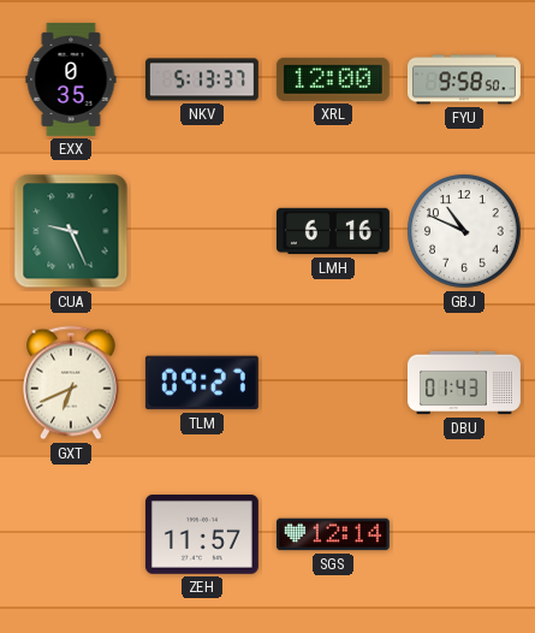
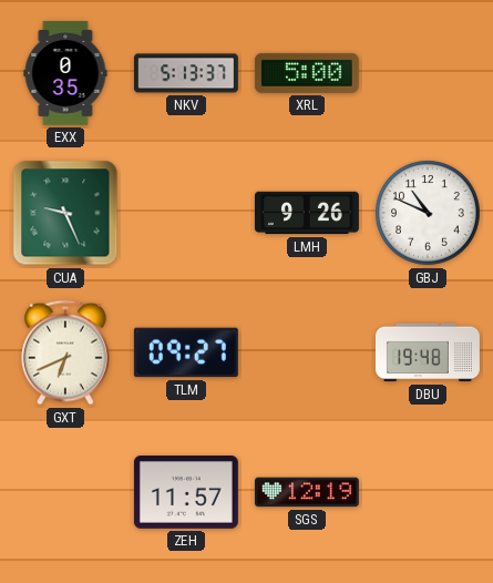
XRL: 12:00 -> 5:00
FYU: 9:58 -> none
LMH: 6:16 -> 9:26
DBU: 01:43 -> 19:48
SGS: 12:14 -> 12:19
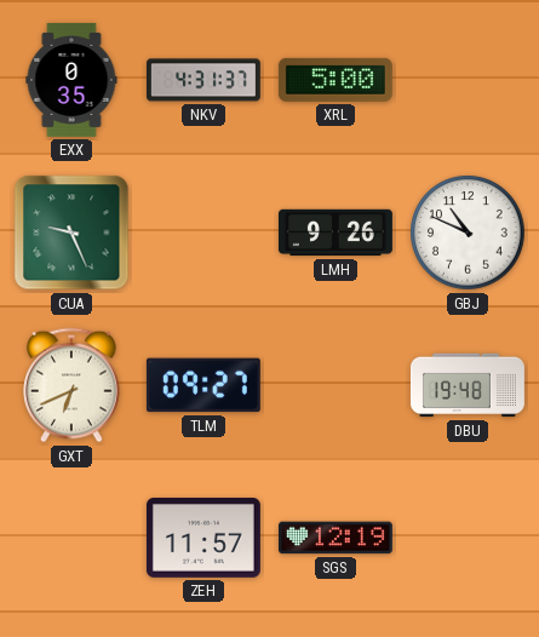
NKV: 5:13 -> 4:31
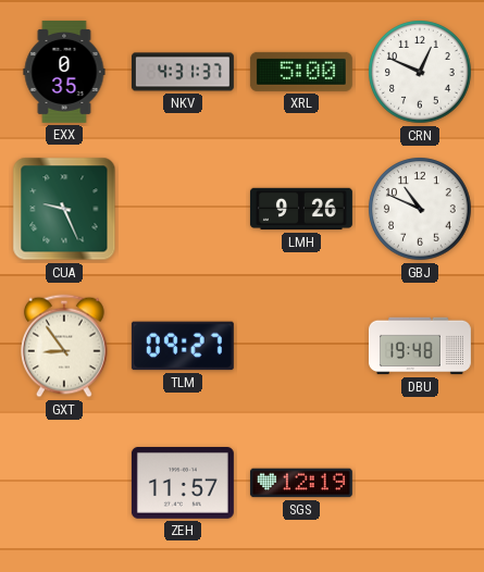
CRN: none -> 12:49
GXT: 6:41 -> 8:54
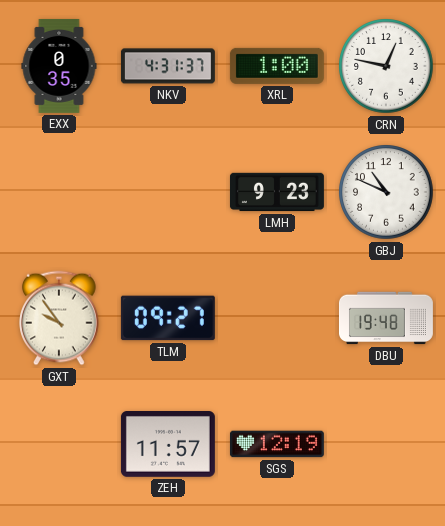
XRL: 5:00 -> 1:00
CRN: 12:49 -> 12:47
CUA: 9:26 -> none
LMH: 9:26 -> 9:23
GXT: 8:54 -> 9:54
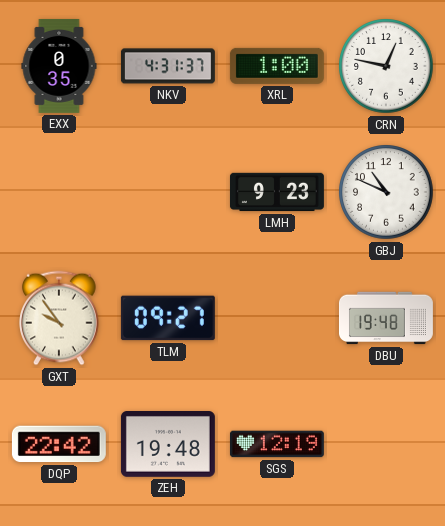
DQP: none -> 22:42
ZEH: 11:57 -> 19:48
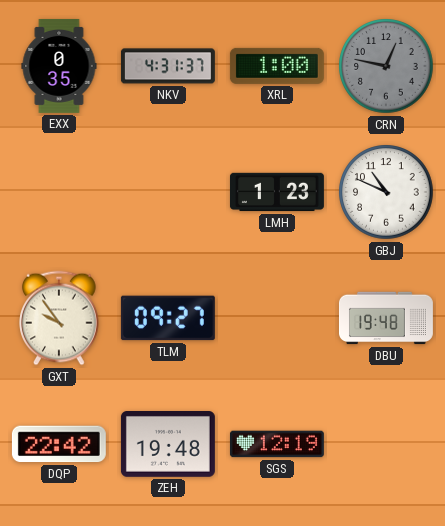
CRN dial: white -> grey
LMH: 9:23 -> 1:23
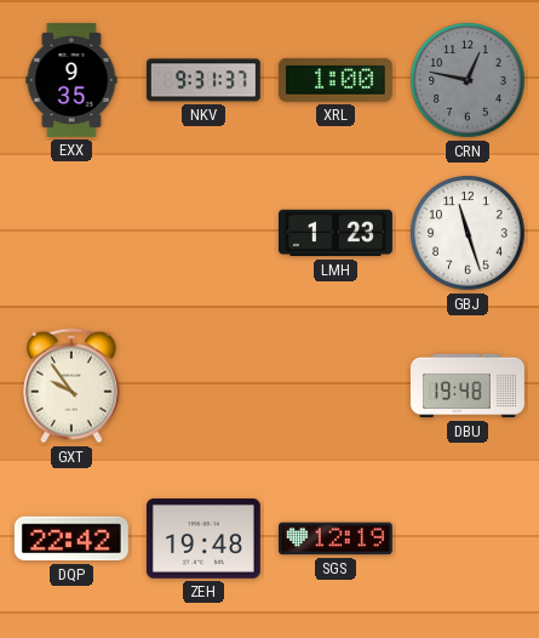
EXX: 0:35 -> 9:35
NKV: 4:31 -> 9:31
GBJ: 10:49 -> 11:27
TLM: 09:27 -> none
